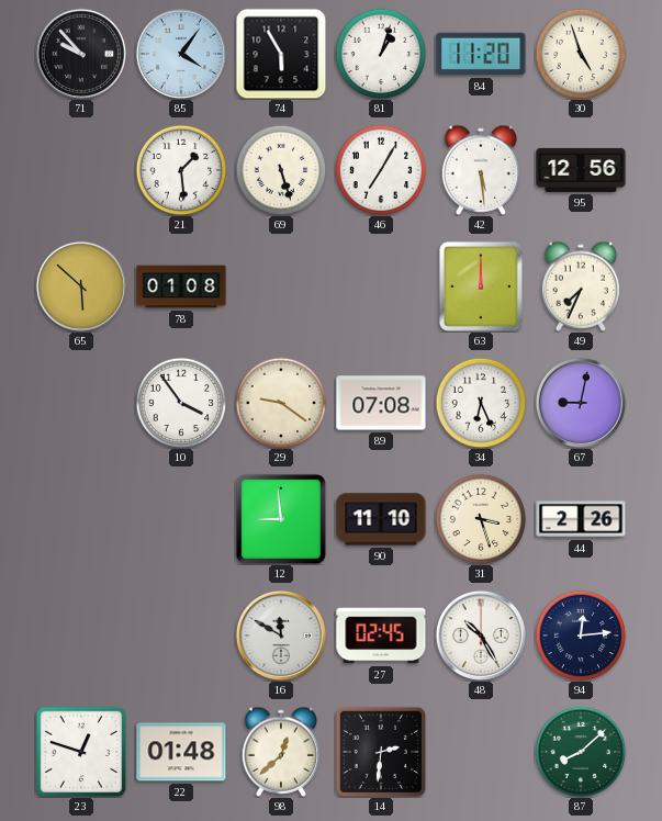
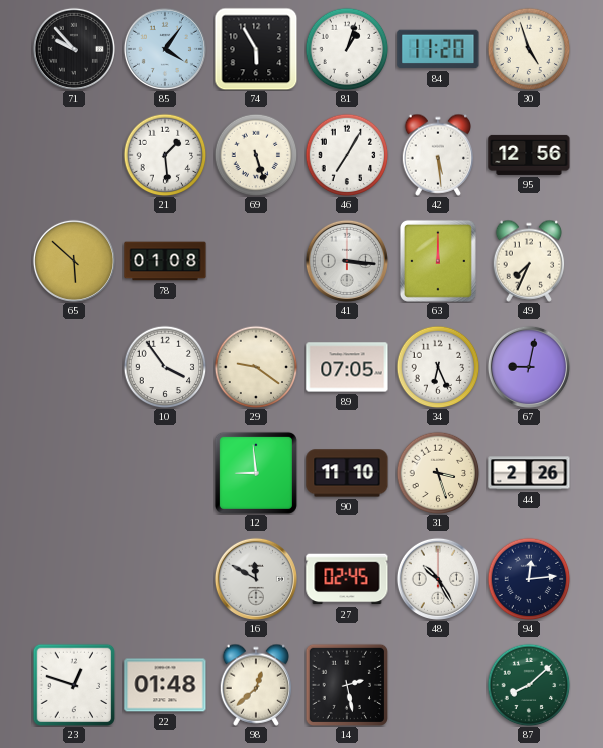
41: none -> 3:16
89: 07:08 -> 07:05
14: 2:31 -> 2:28
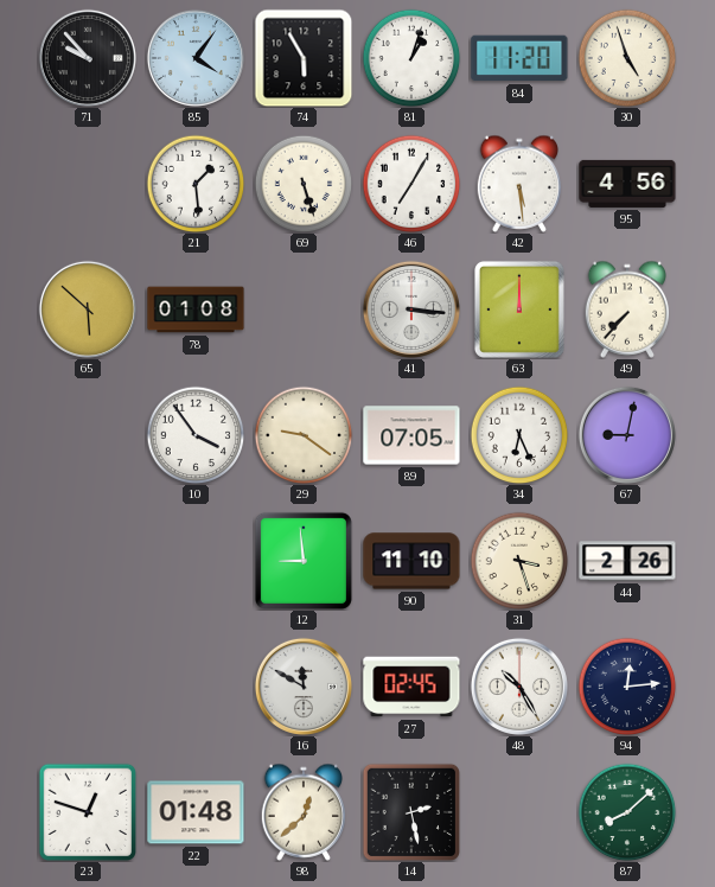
95: 12:56 -> 4:56
49: 7:34 -> 7:37
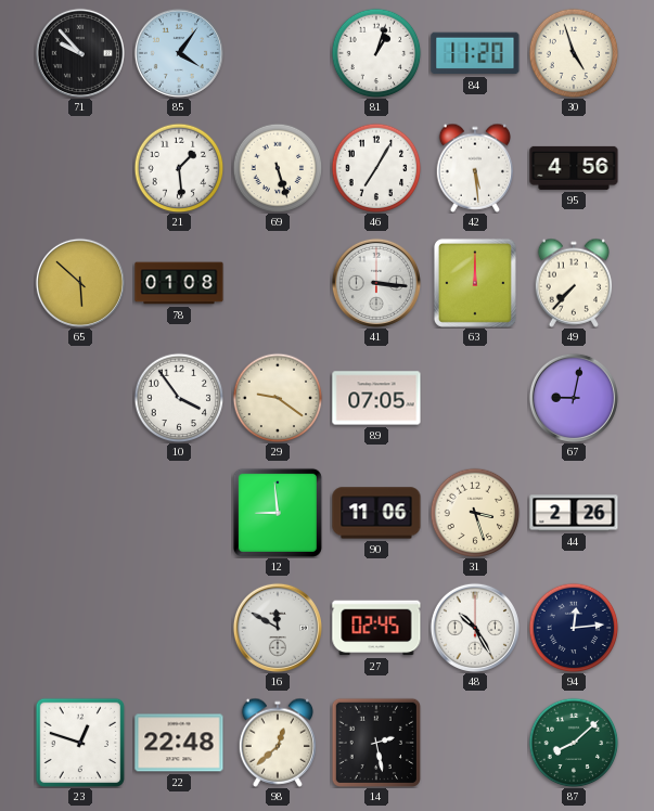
74: 5:55 -> none
34: 6:26 -> none
90: 11:10 -> 11:06
22: 01:48 -> 22:48
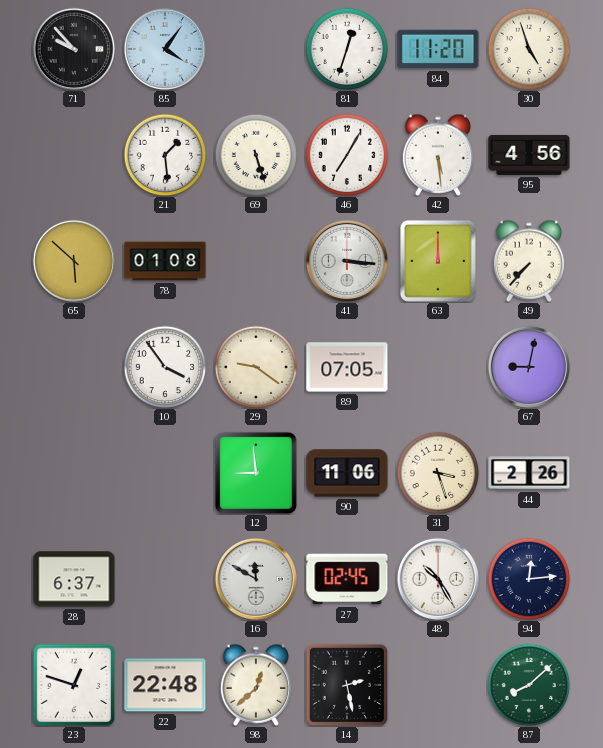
81: 1:03 -> 12:33
28: none -> 6:37
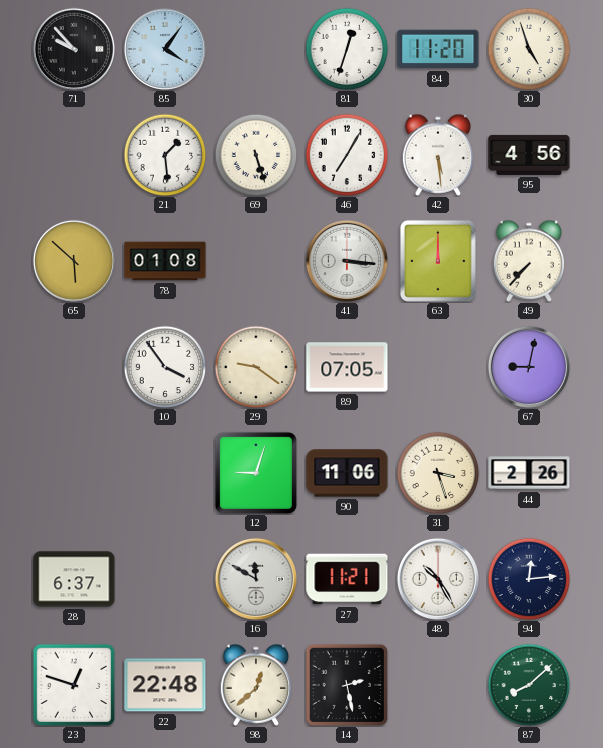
12: 8:59 -> 9:03
27: 02:45 -> 11:21
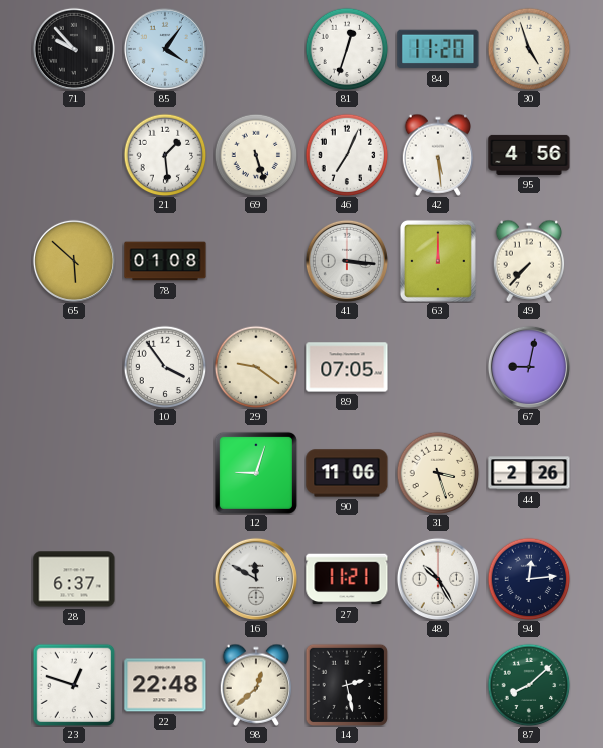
46: 7:05 -> 7:04
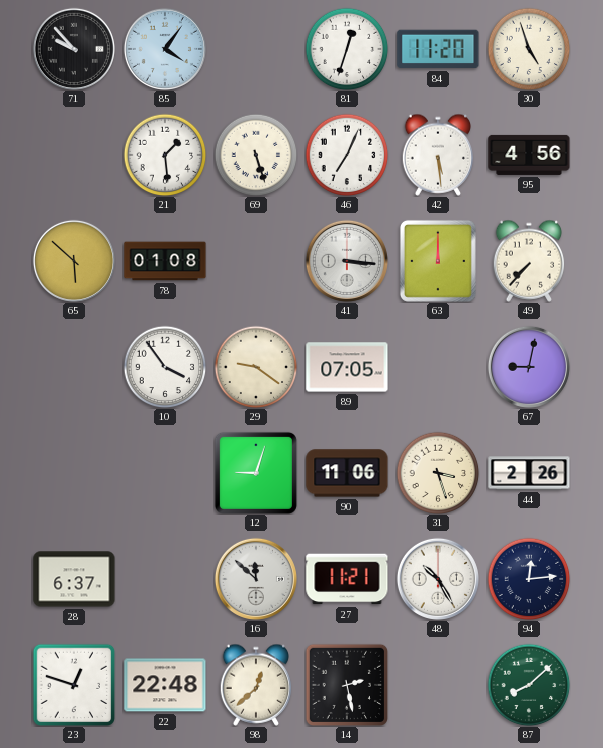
16: 11:50 -> 11:52
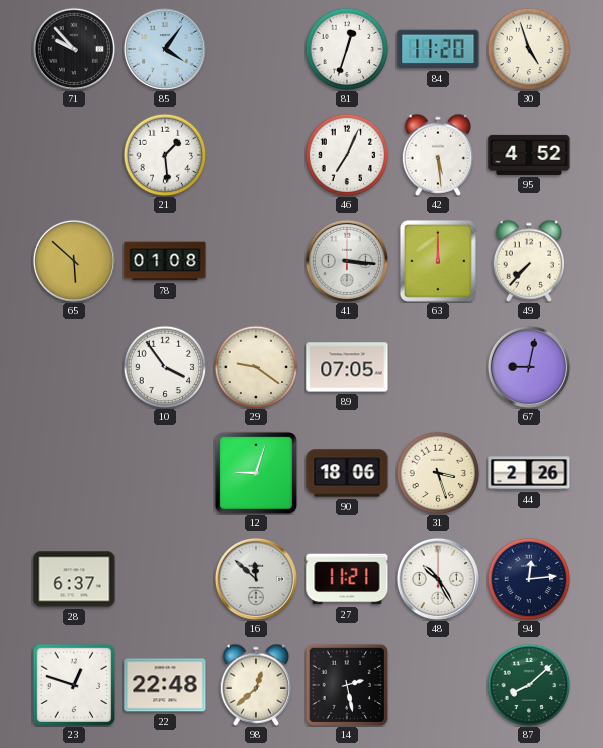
69: 5:27 -> none
95: 4:56 -> 4:52
90: 11:06 -> 18:06
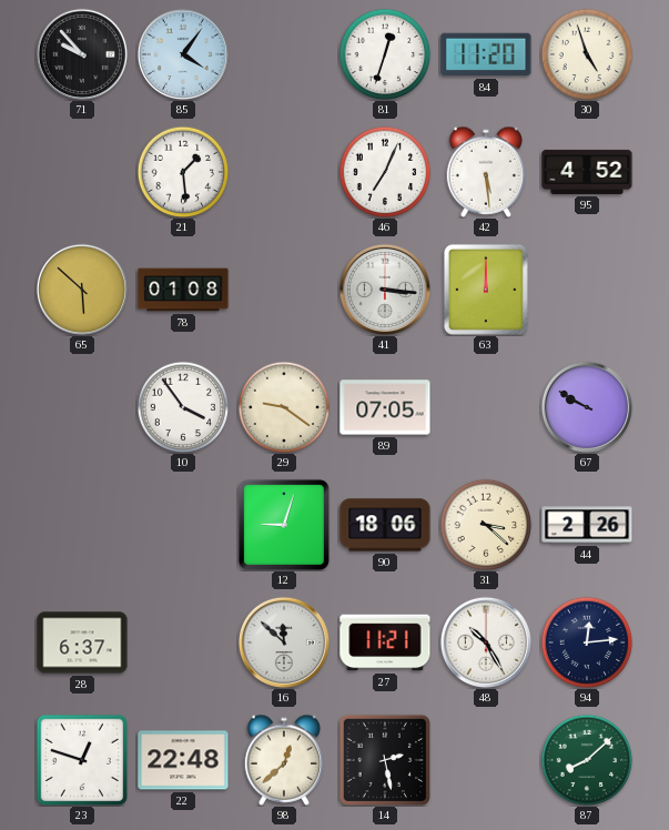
49: 7:37 -> none
67: 9:02 -> 9:50
31: 3:27 -> 3:22
